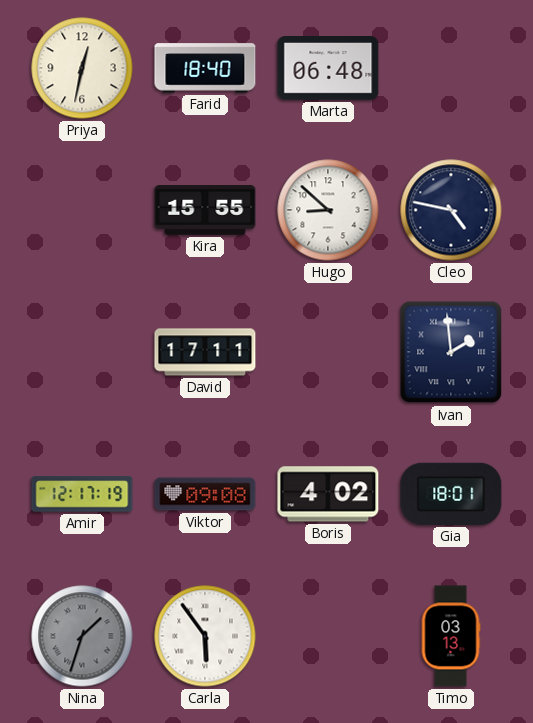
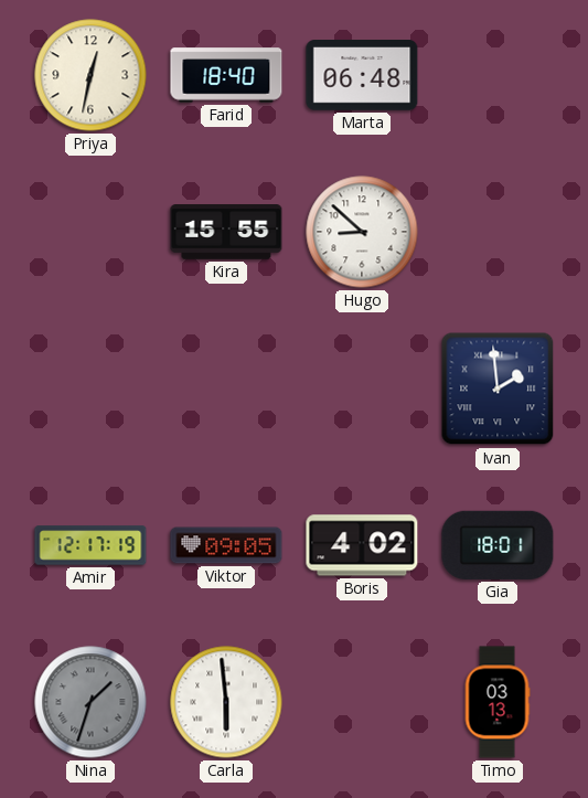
Cleo: 4:47 -> none
David: 17:11 -> none
Viktor: 09:08 -> 09:05
Carla: 5:54 -> 5:59
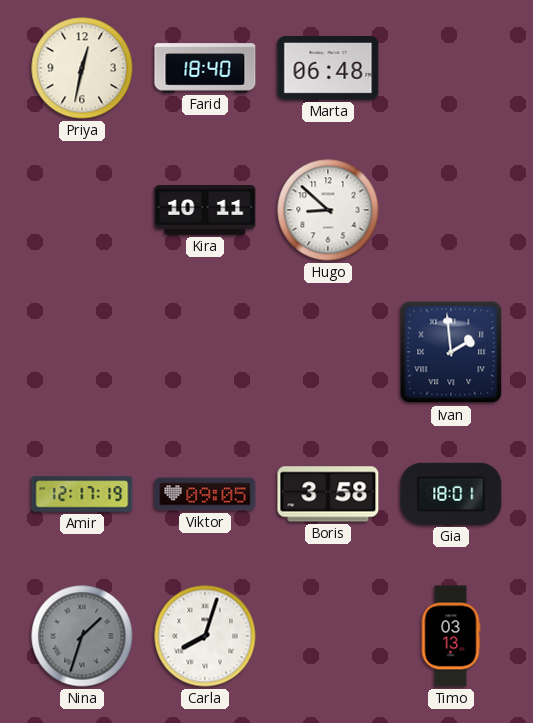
Kira: 15:55 -> 10:11
Boris: 4:02 -> 3:58
Carla: 5:59 -> 8:03
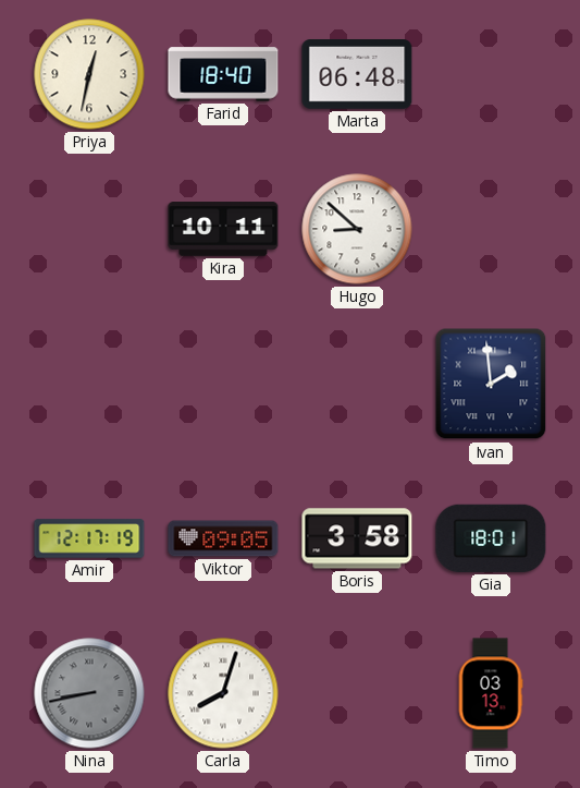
Nina: 1:33 -> 8:43
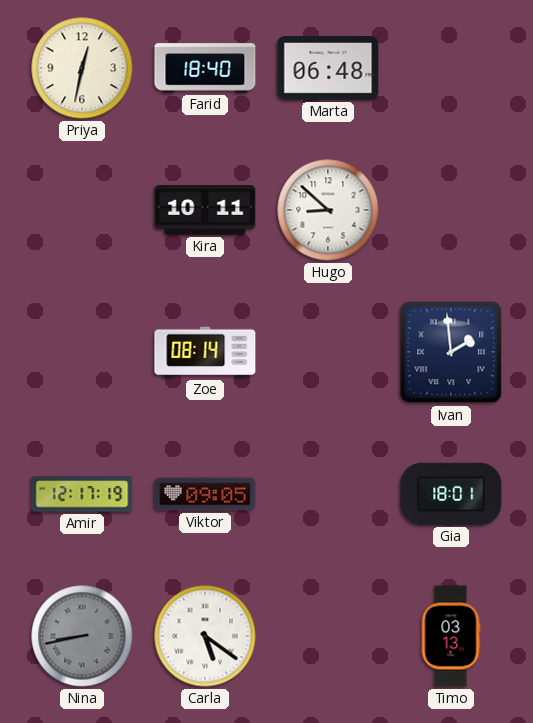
Zoe: none -> 08:14
Boris: 3:58 -> none
Carla: 8:03 -> 5:21
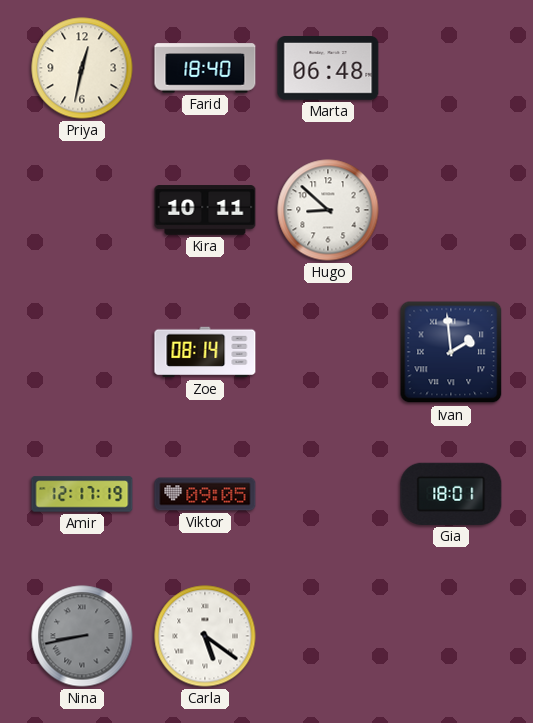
Timo: 03:13 -> none
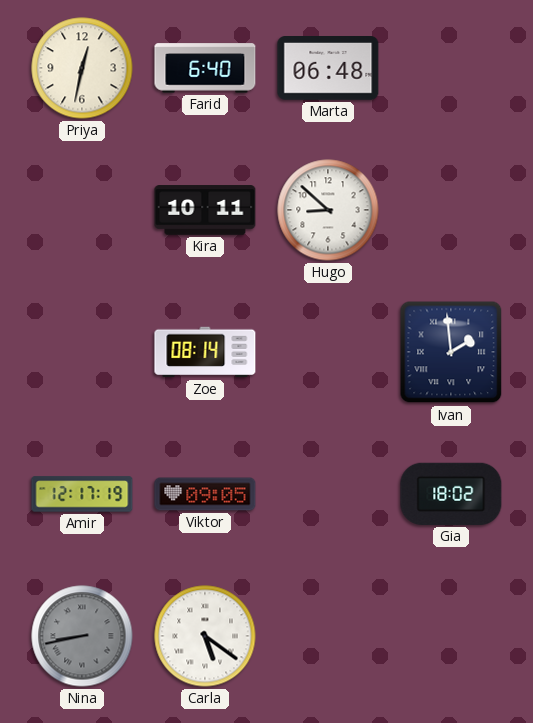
Farid: 18:40 -> 6:40
Gia: 18:01 -> 18:02
